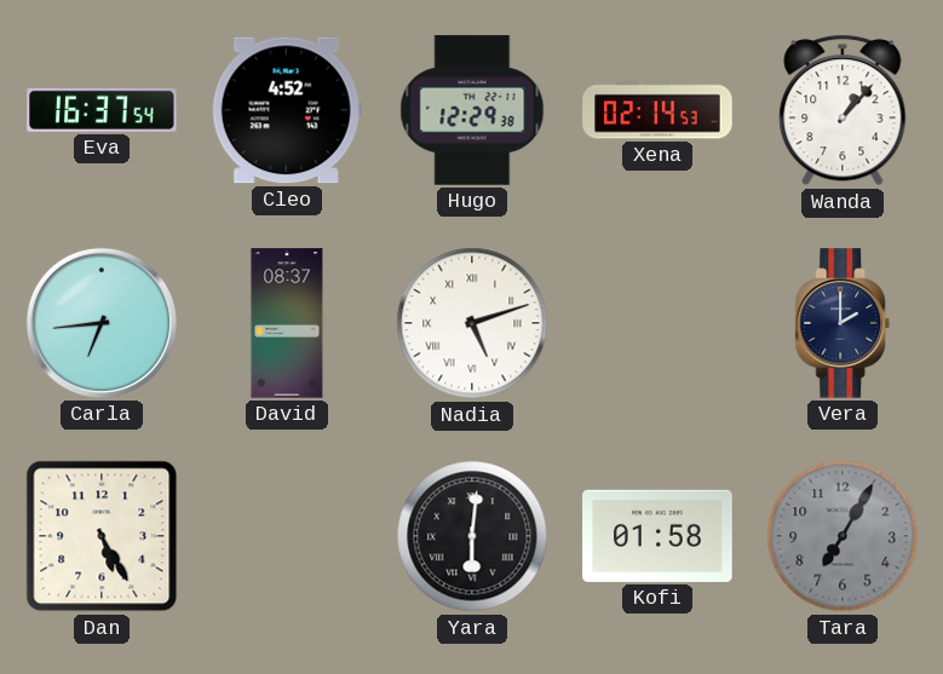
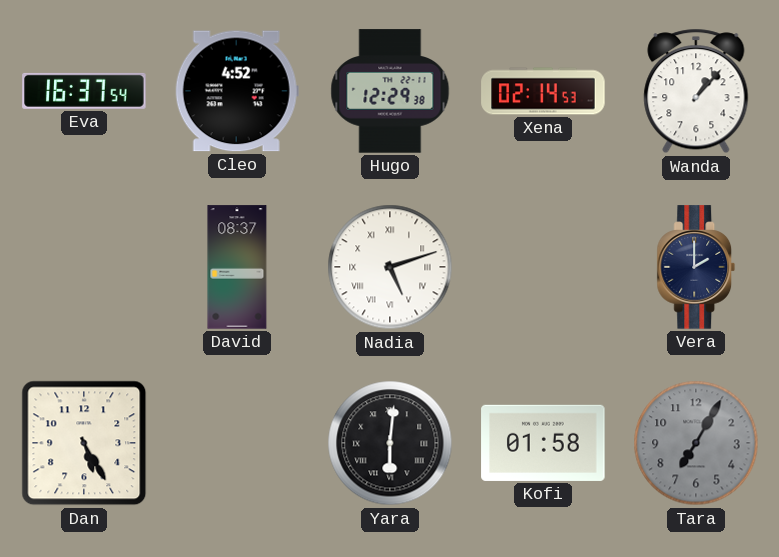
Carla: 6:44 -> none
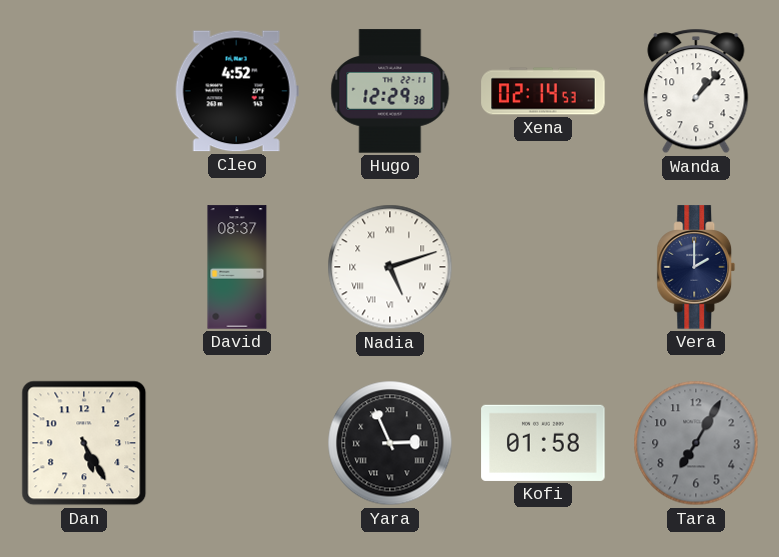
Eva: 16:37 -> none
Yara: 6:01 -> 2:56
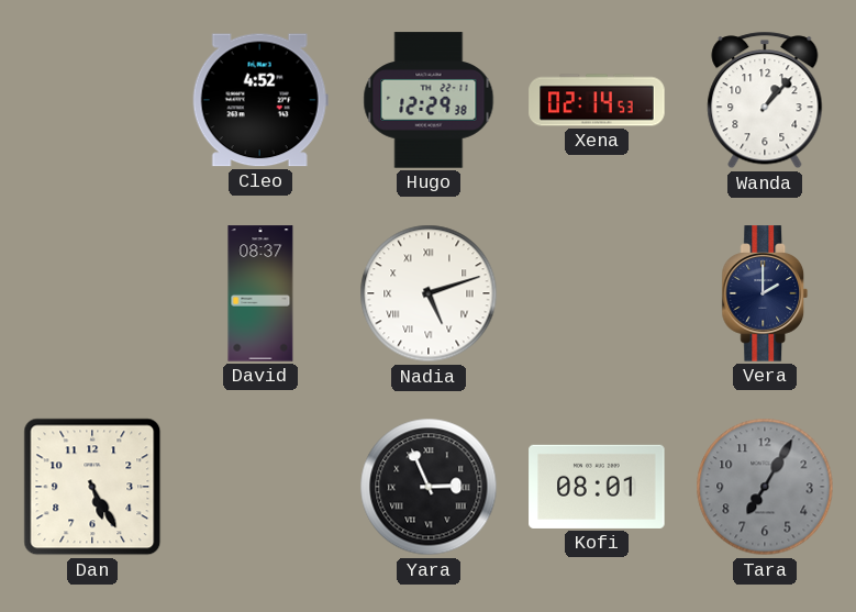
Kofi: 01:58 -> 08:01
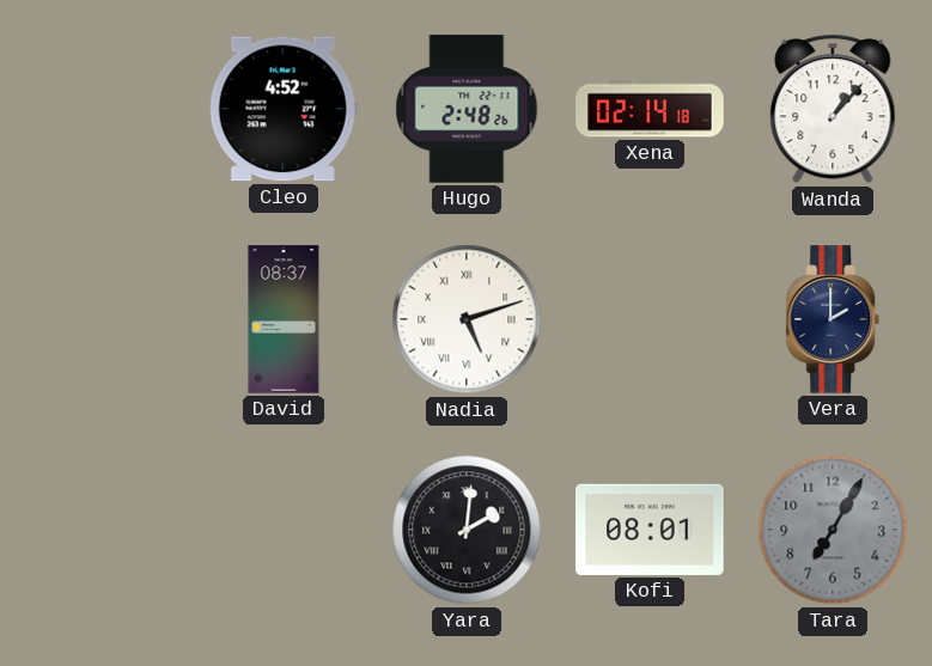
Hugo: 12:29 -> 2:48
Xena: 02:14:53 -> 02:14:18
Dan: 5:25 -> none
Yara: 2:56 -> 2:01
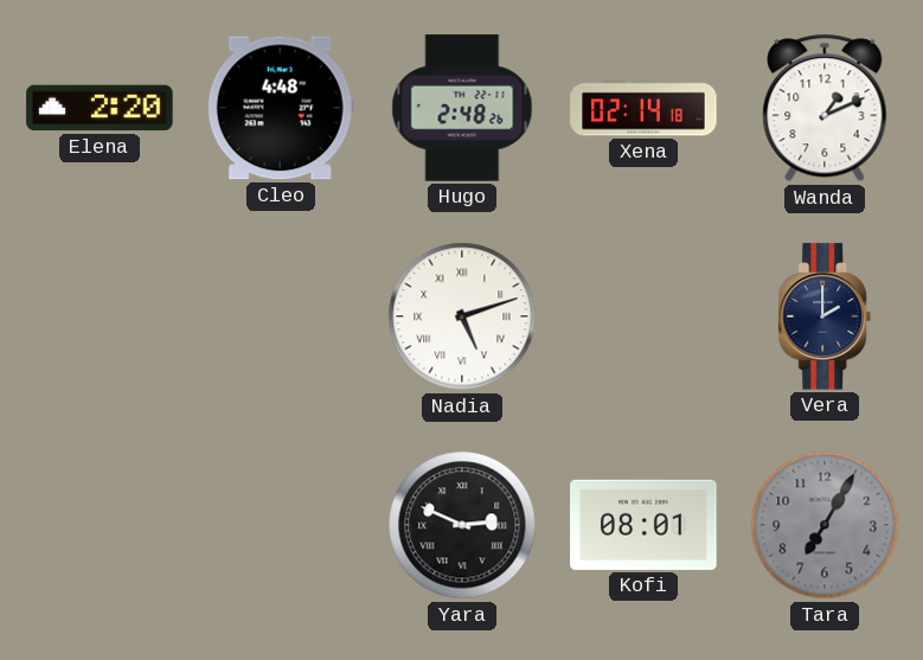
Elena: none -> 2:20
Cleo: 4:52 -> 4:48
Wanda: 1:07 -> 1:11
David: 08:37 -> none
Yara: 2:01 -> 2:49
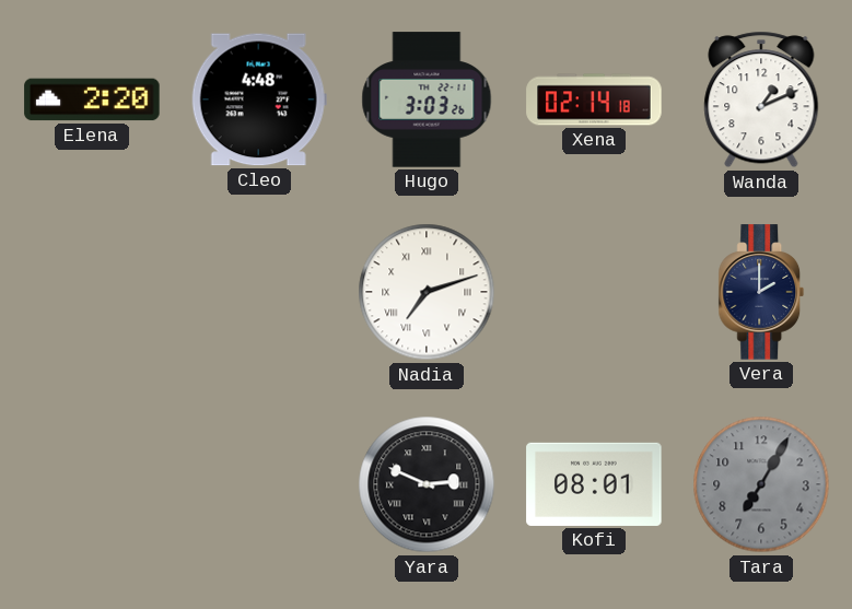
Hugo: 2:48 -> 3:03
Nadia: 5:12 -> 7:12
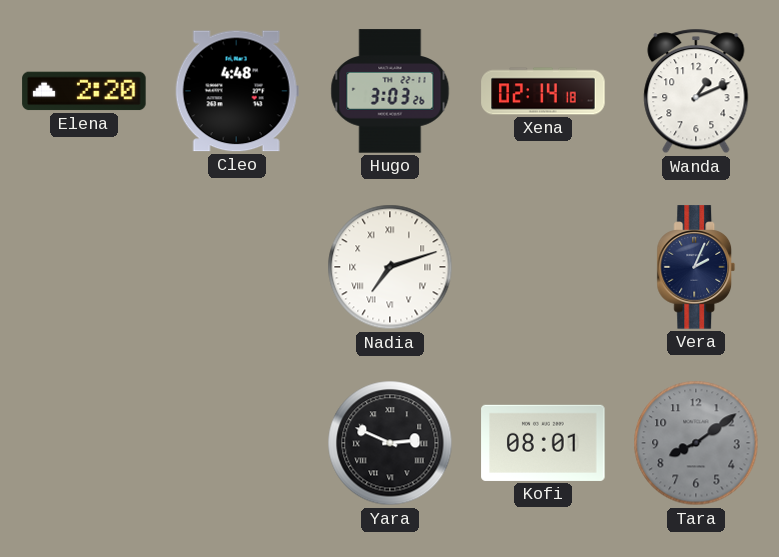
Vera: 2:00 -> 2:04
Tara: 7:05 -> 8:09
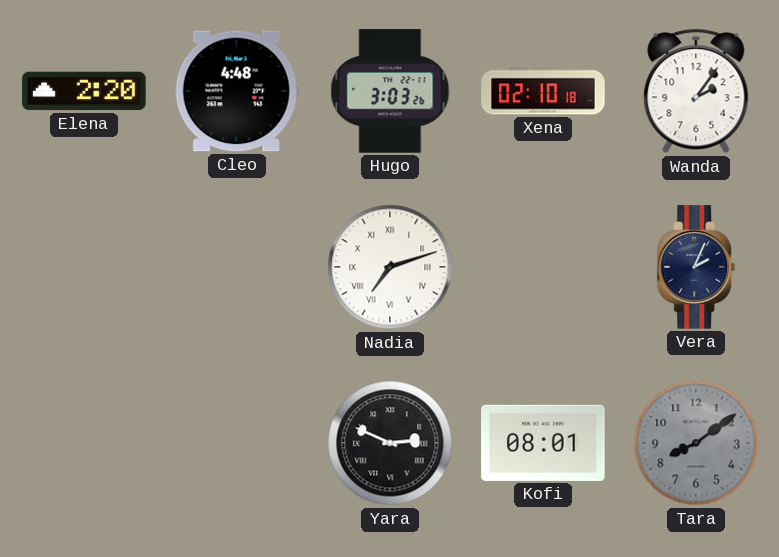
Xena: 02:14 -> 02:10
Wanda: 1:11 -> 2:06
